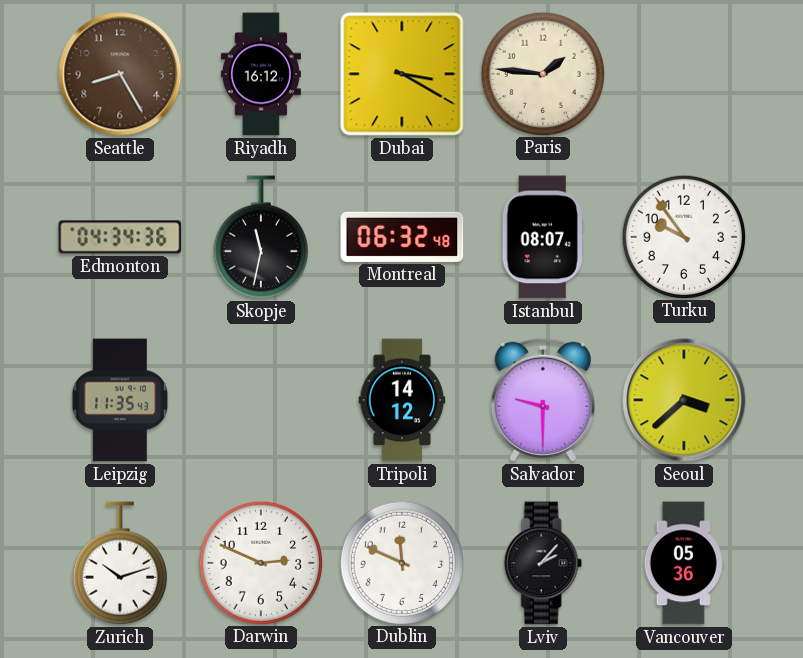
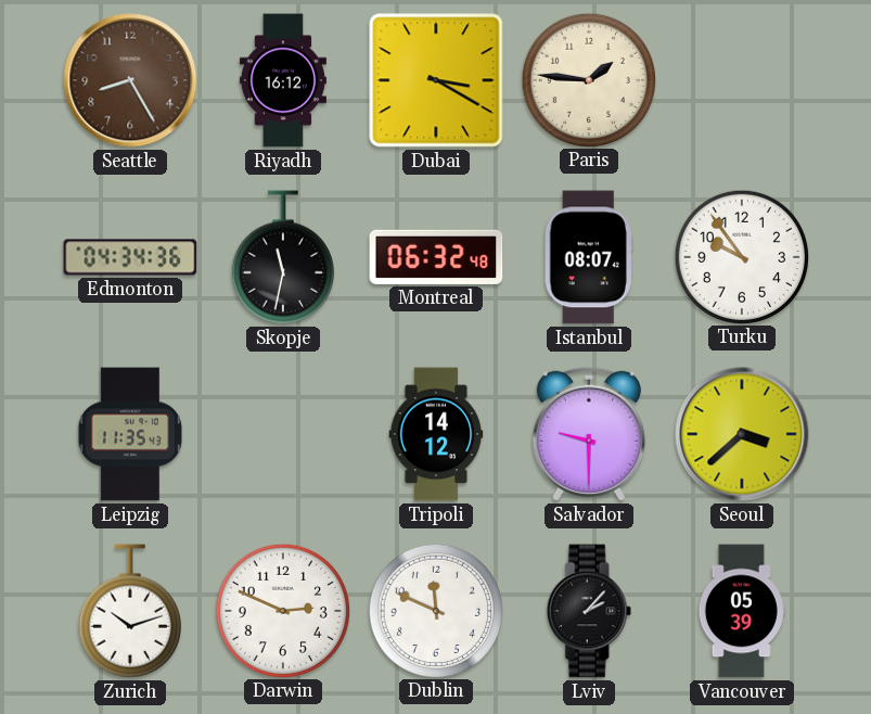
Vancouver: 05:36 -> 05:39
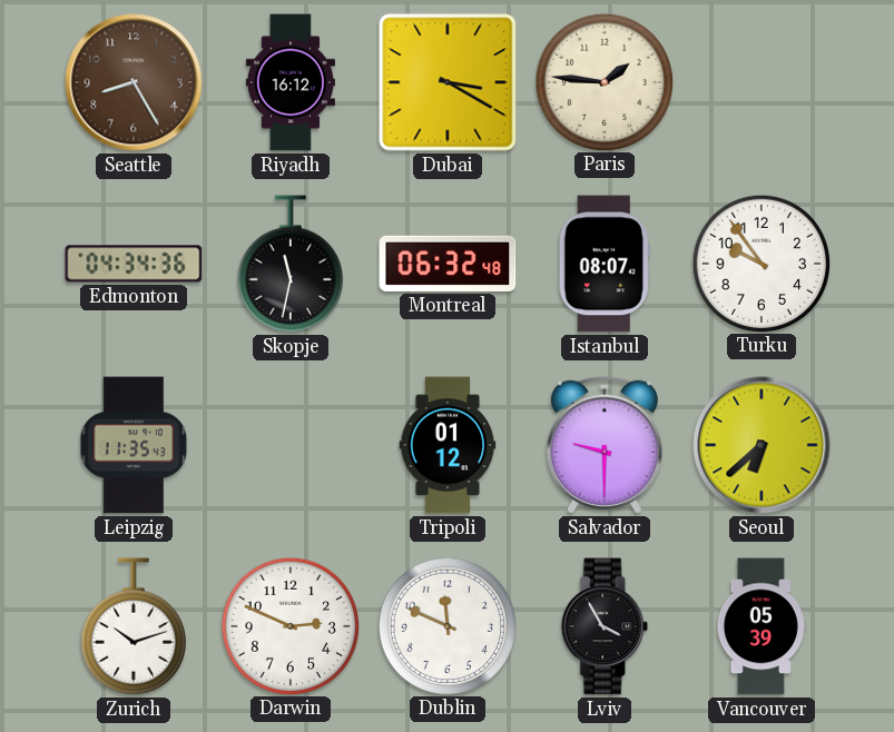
Tripoli: 14:12 -> 01:12
Seoul: 3:38 -> 6:38
Lviv: 2:07 -> 3:55
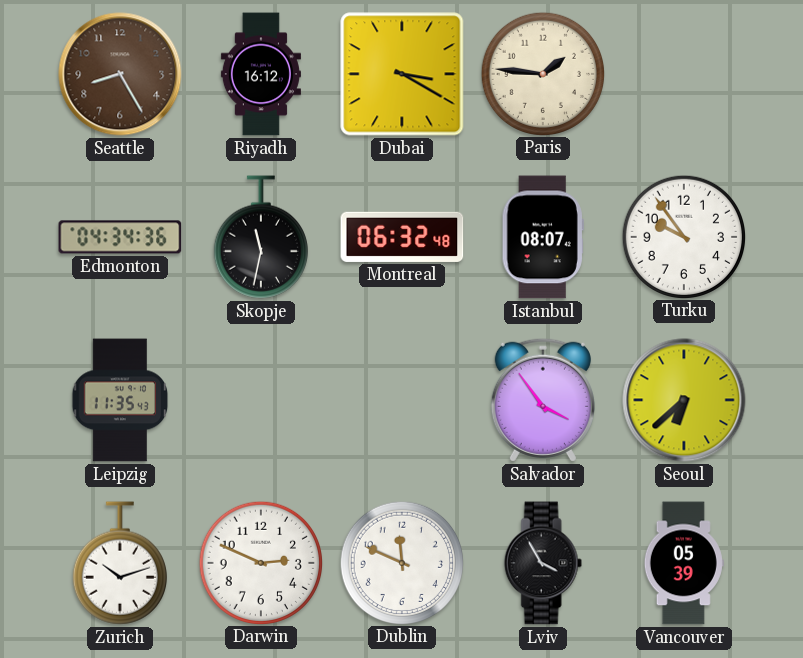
Tripoli: 01:12 -> none
Salvador: 9:30 -> 3:54
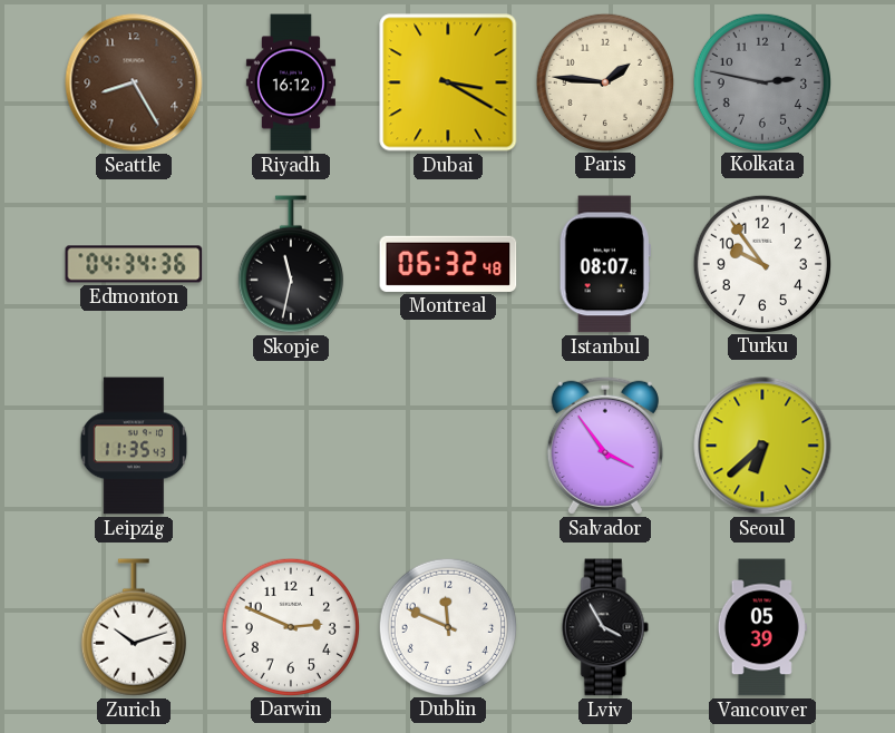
Kolkata: none -> 2:47
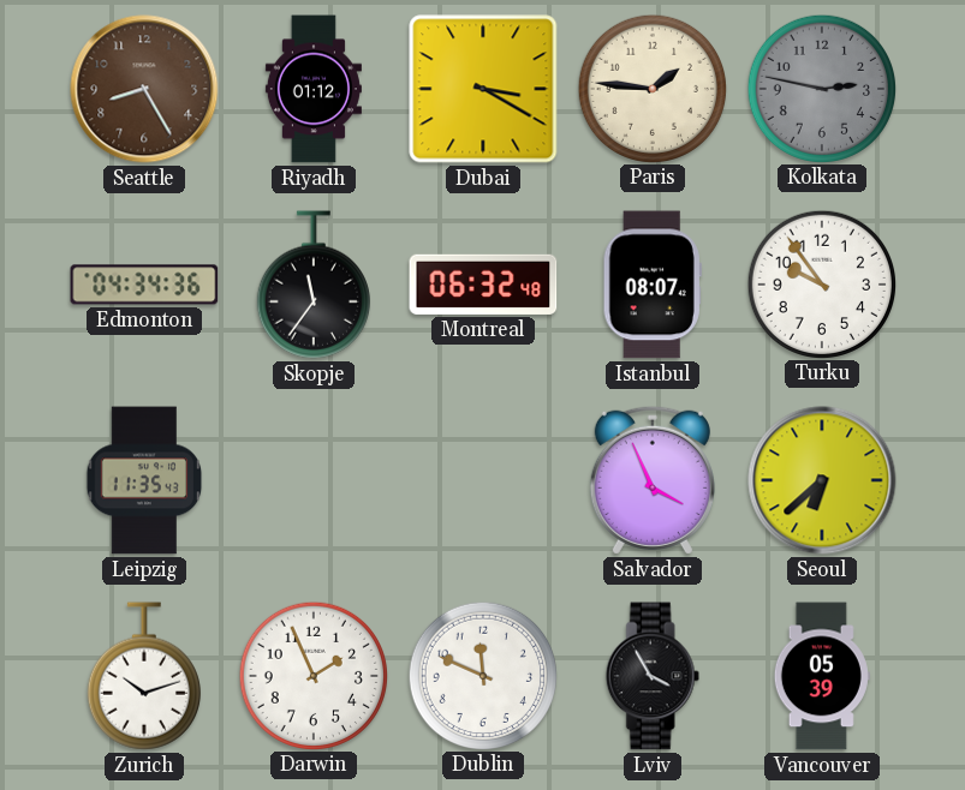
Riyadh: 16:12 -> 01:12
Skopje: 11:32 -> 11:36
Salvador: 3:54 -> 3:56
Darwin: 2:49 -> 1:56
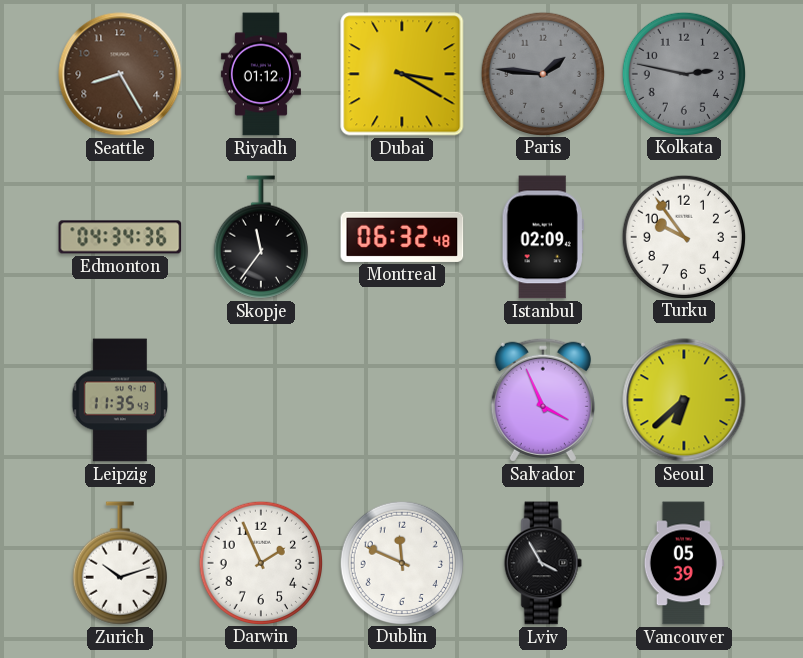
Paris dial: cream -> grey
Istanbul: 08:07 -> 02:09
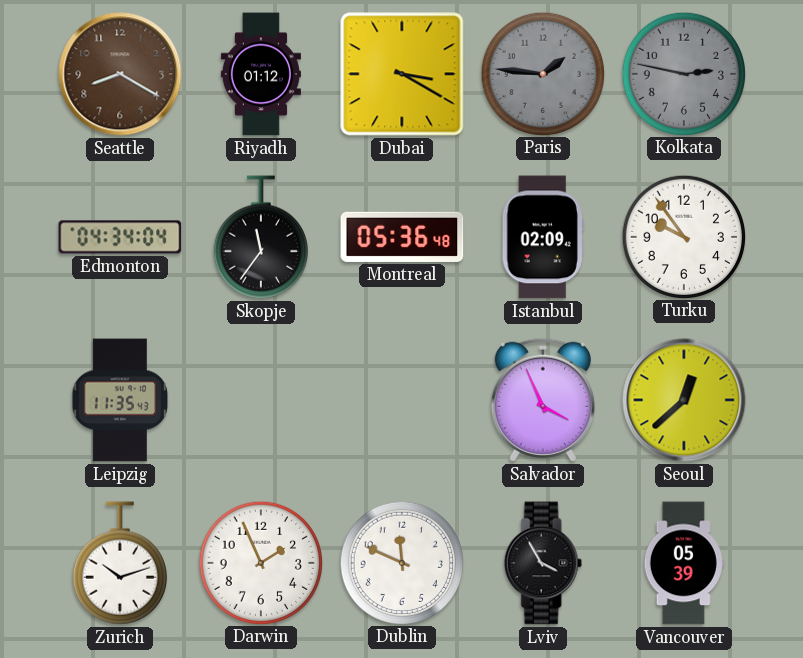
Seattle: 8:25 -> 8:20
Edmonton: 04:34:36 -> 04:34:04
Montreal: 06:32 -> 05:36
Seoul: 6:38 -> 12:38
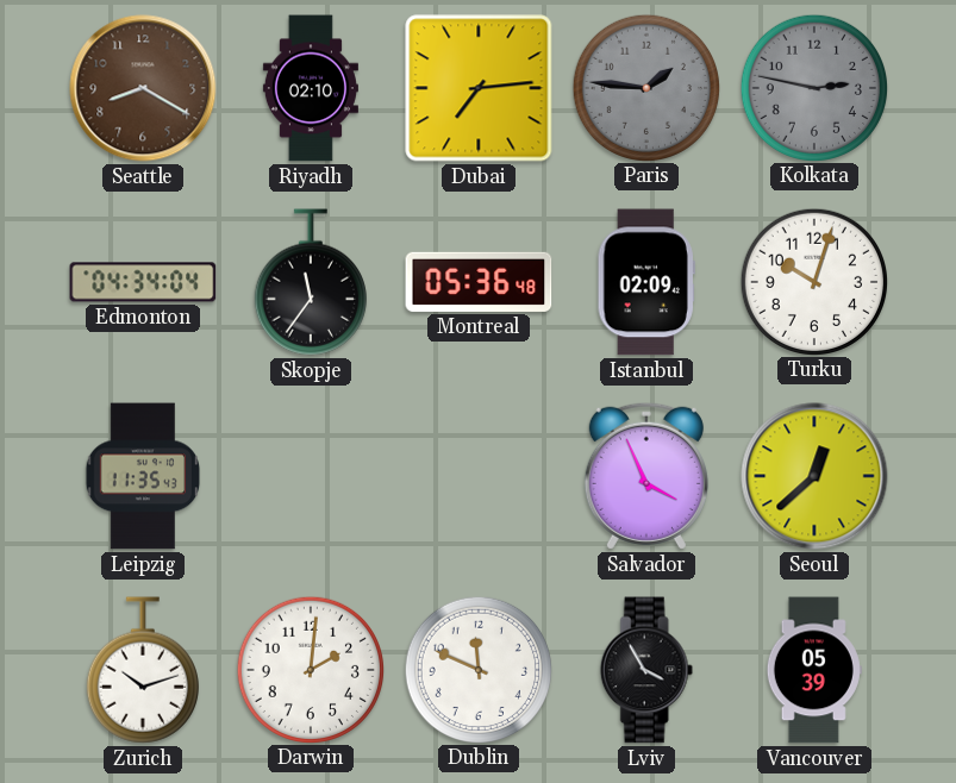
Riyadh: 01:12 -> 02:10
Dubai: 3:20 -> 7:14
Turku: 9:54 -> 10:03
Darwin: 1:56 -> 2:01
